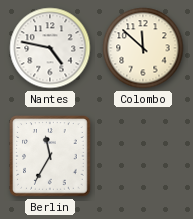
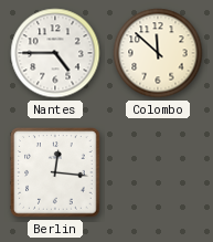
Nantes: 4:47 -> 4:45
Berlin: 11:35 -> 12:16
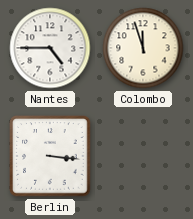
Colombo: 11:52 -> 11:57
Berlin: 12:16 -> 3:16
